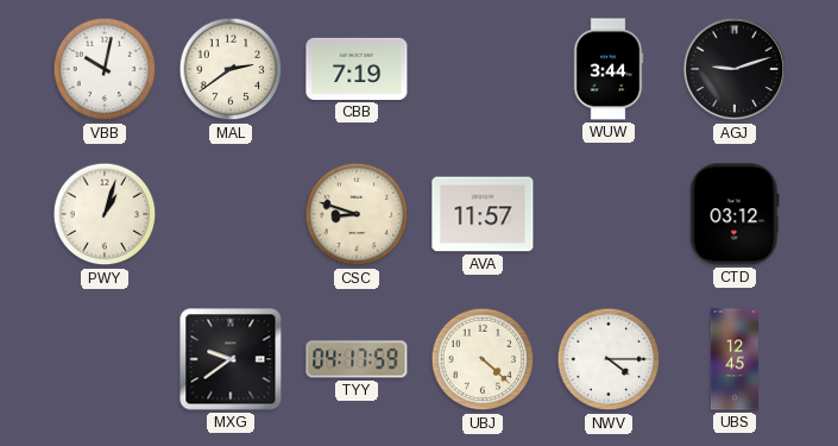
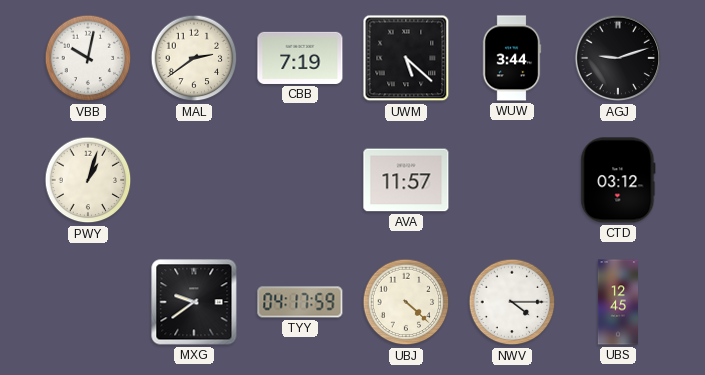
UWM: none -> 5:22
CSC: 8:48 -> none
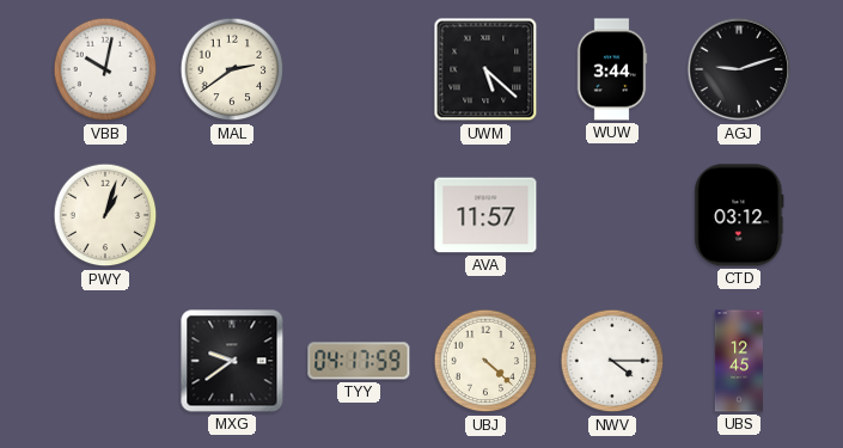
CBB: 7:19 -> none
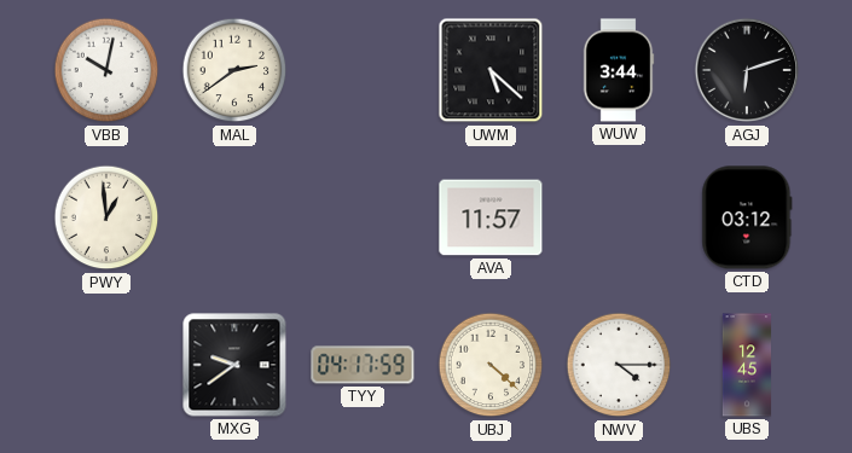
AGJ: 9:12 -> 6:12
PWY: 1:03 -> 12:59
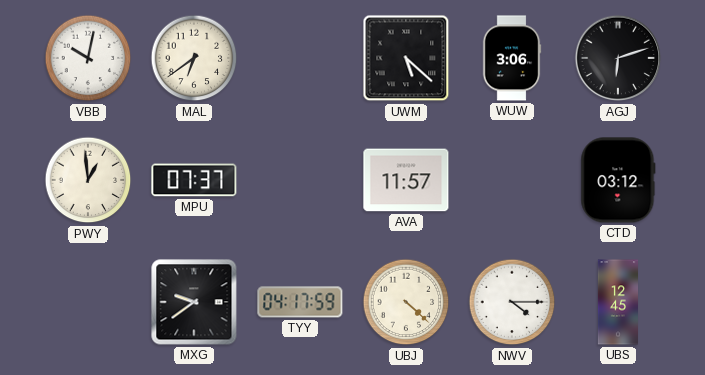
MAL: 2:39 -> 6:39
WUW: 3:44 -> 3:06
MPU: none -> 07:37
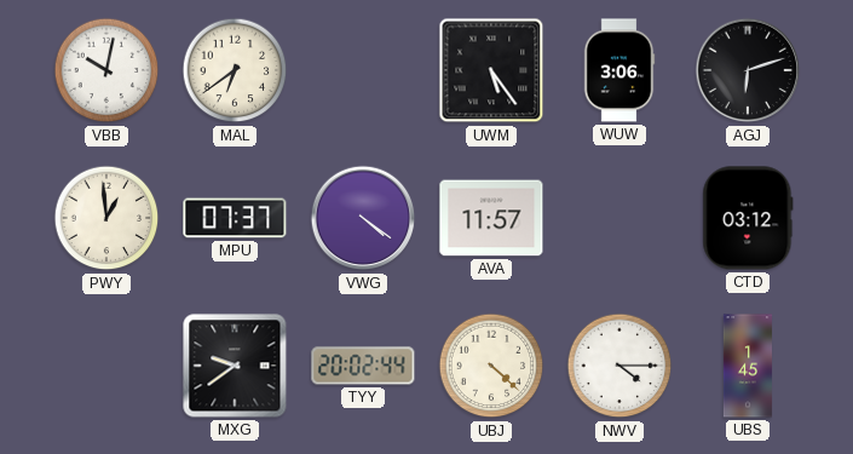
UWM: 5:22 -> 5:24
VWG: none -> 4:21
TYY: 04:17 -> 20:02
UBS: 12:45 -> 1:45
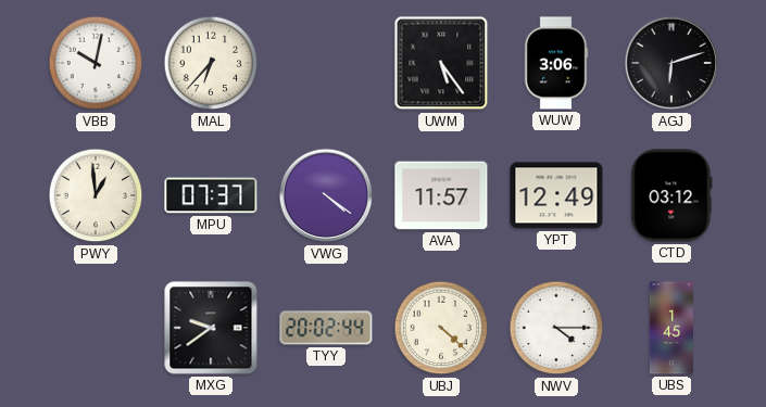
MAL: 6:39 -> 6:37
YPT: none -> 12:49
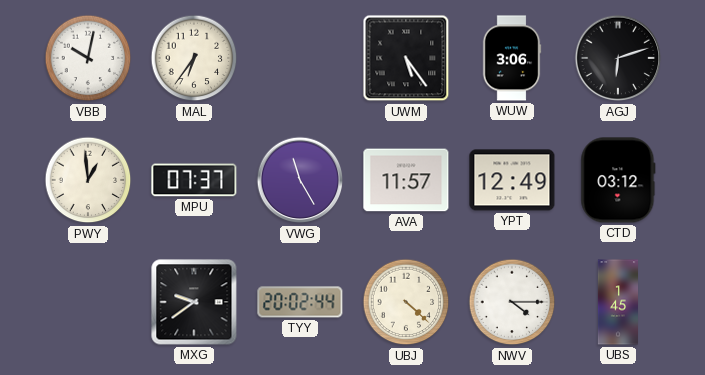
MAL: 6:37 -> 6:36
VWG: 4:21 -> 11:25
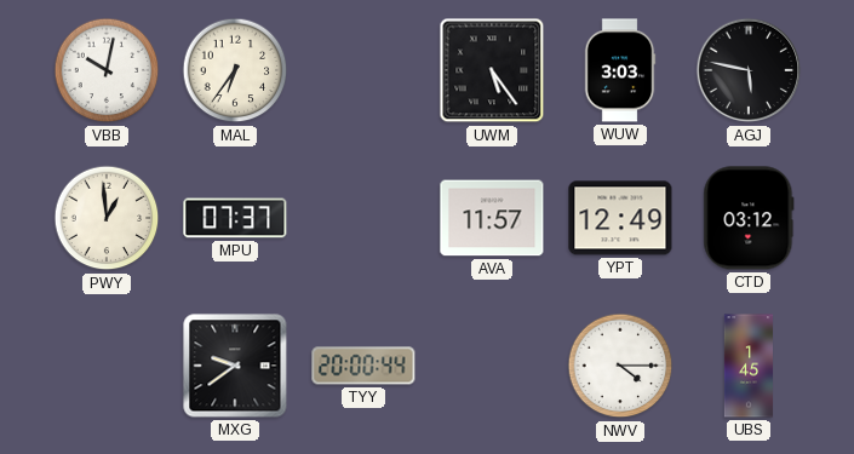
WUW: 3:06 -> 3:03
AGJ: 6:12 -> 5:47
VWG: 11:25 -> none
TYY: 20:02 -> 20:00
UBJ: 4:22 -> none
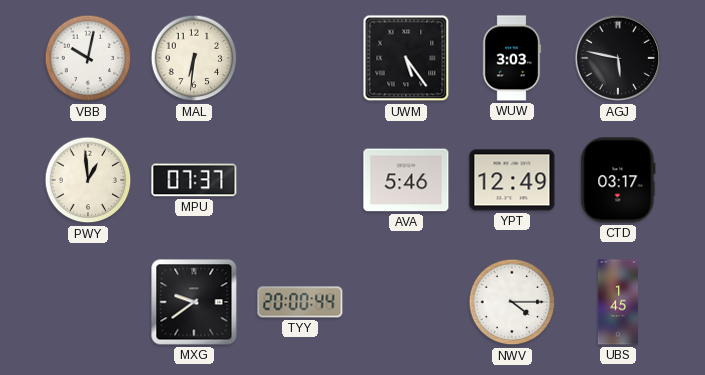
MAL: 6:36 -> 6:31
AVA: 11:57 -> 5:46
CTD: 03:12 -> 03:17
